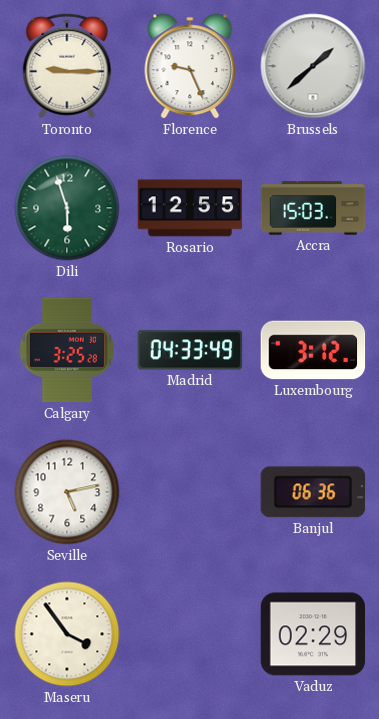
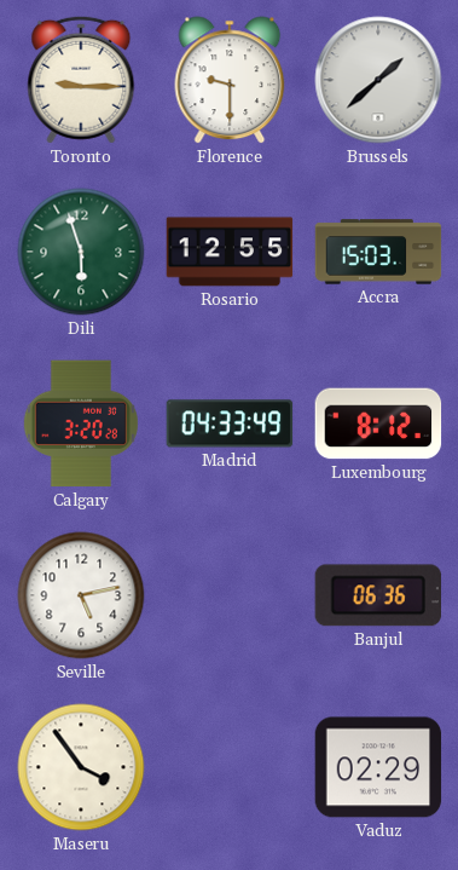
Florence: 9:26 -> 9:30
Calgary: 3:25 -> 3:20
Luxembourg: 3:12 -> 8:12
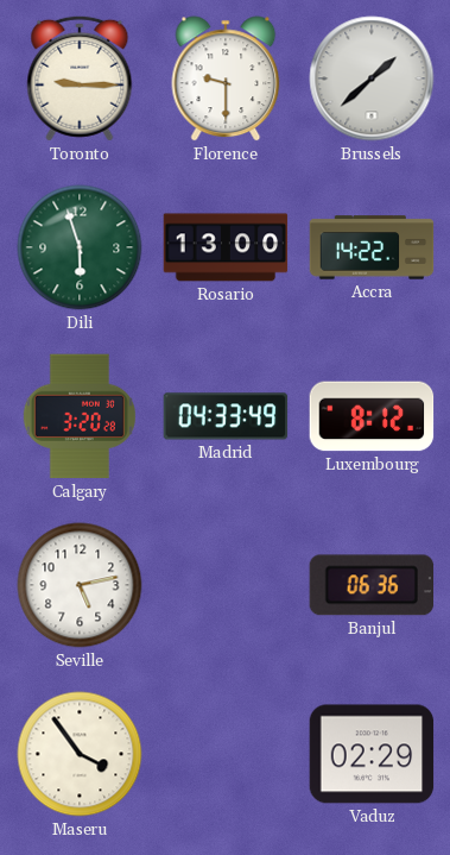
Rosario: 12:55 -> 13:00
Accra: 15:03 -> 14:22
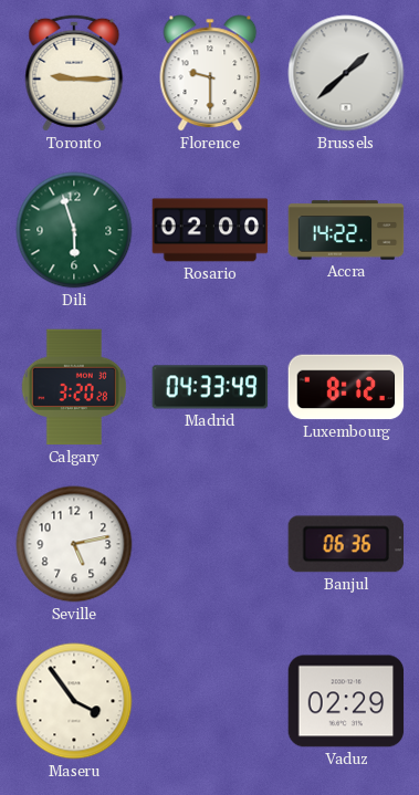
Rosario: 13:00 -> 02:00
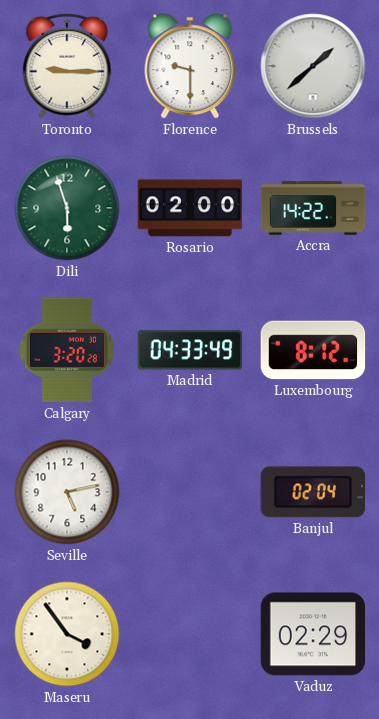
Banjul: 06:36 -> 02:04
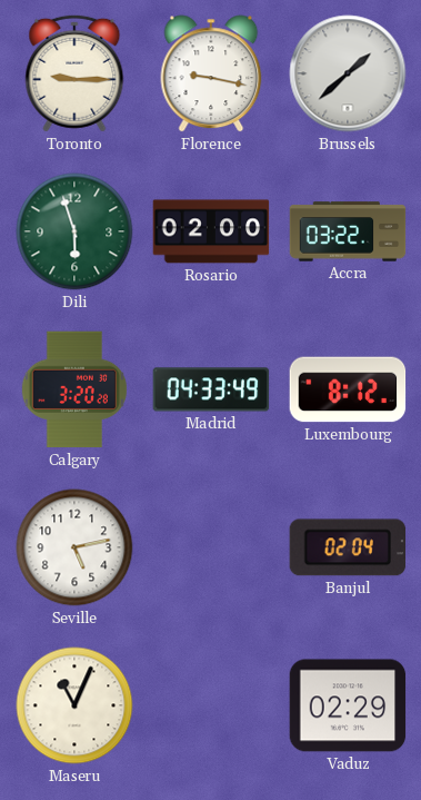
Florence: 9:30 -> 9:17
Accra: 14:22 -> 03:22
Maseru: 3:54 -> 11:04
